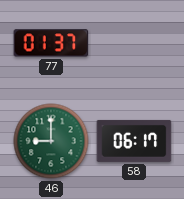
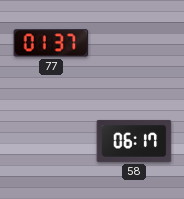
46: 9:00 -> none
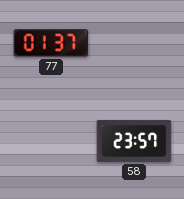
58: 06:17 -> 23:57
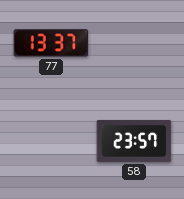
77: 01:37 -> 13:37
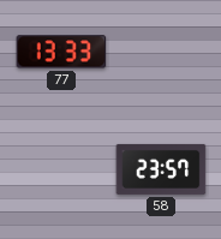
77: 13:37 -> 13:33
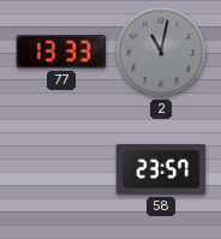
2: none -> 11:02
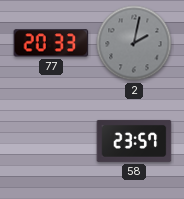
77: 13:33 -> 20:33
2: 11:02 -> 2:02
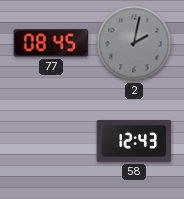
77: 20:33 -> 08:45
58: 23:57 -> 12:43
